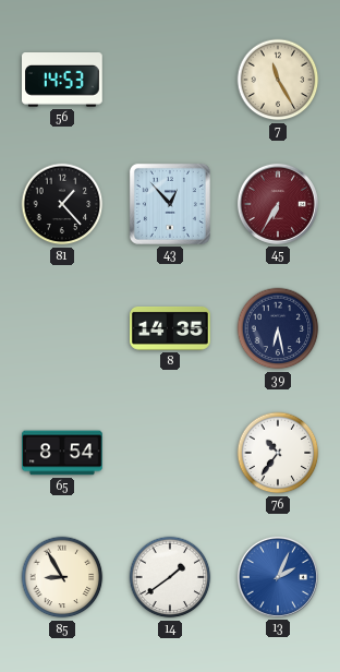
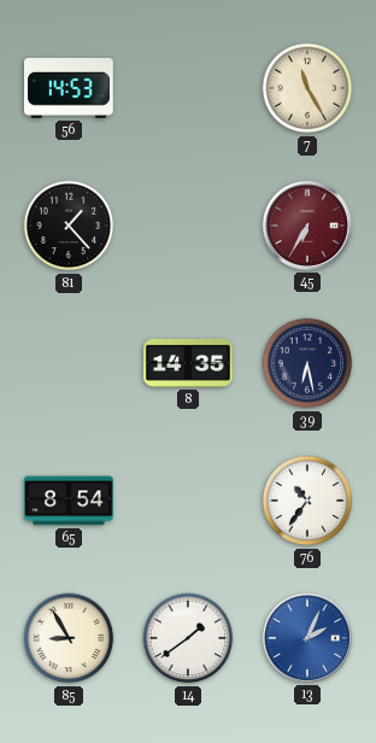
43: 12:53 -> none
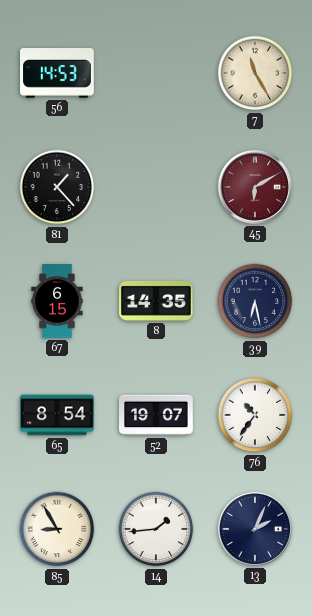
45: 6:35 -> 6:10
67: none -> 6:15
52: none -> 19:07
14: 1:39 -> 1:44
13 dial: blue -> navy
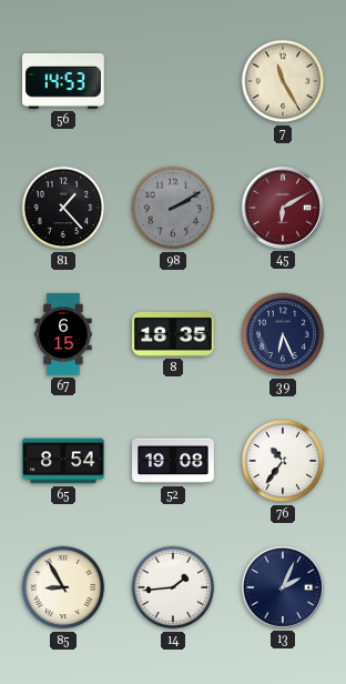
98: none -> 2:10
8: 14:35 -> 18:35
39: 6:28 -> 6:26
52: 19:07 -> 19:08
